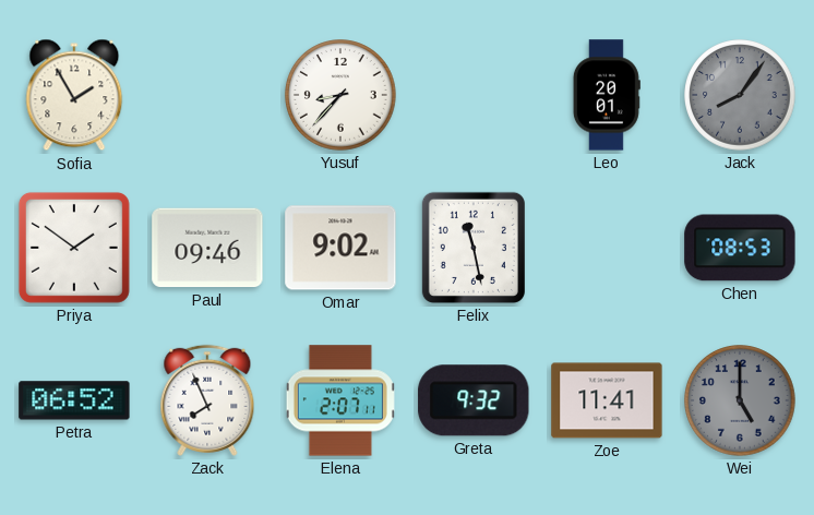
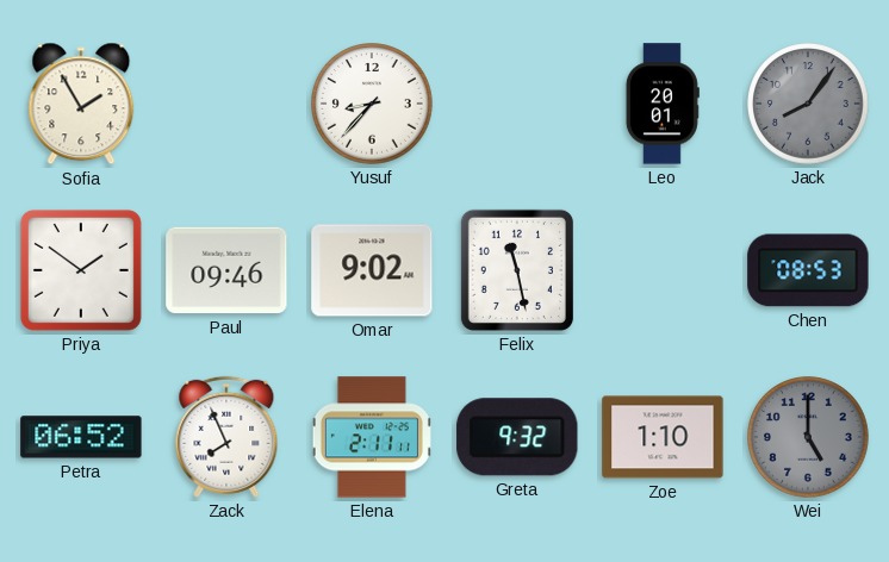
Elena: 2:07 -> 2:11
Zoe: 11:41 -> 1:10
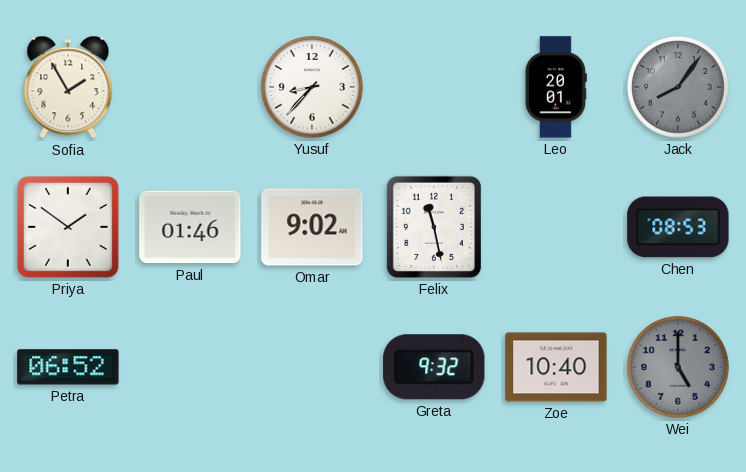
Paul: 09:46 -> 01:46
Zack: 7:56 -> none
Elena: 2:11 -> none
Zoe: 1:10 -> 10:40
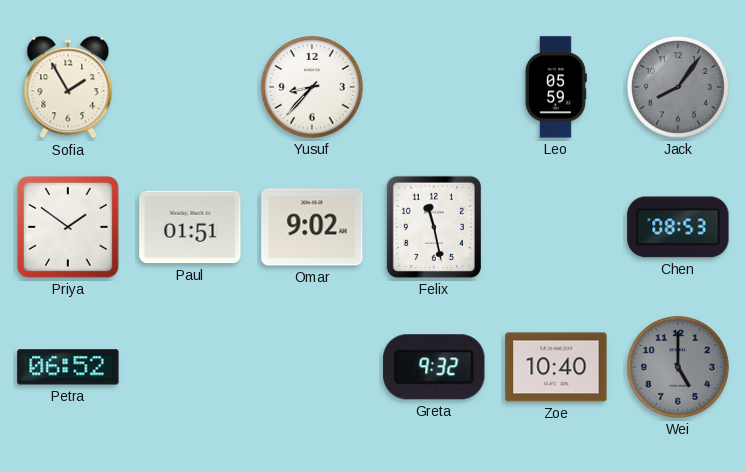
Leo: 20:01 -> 05:59
Paul: 01:46 -> 01:51
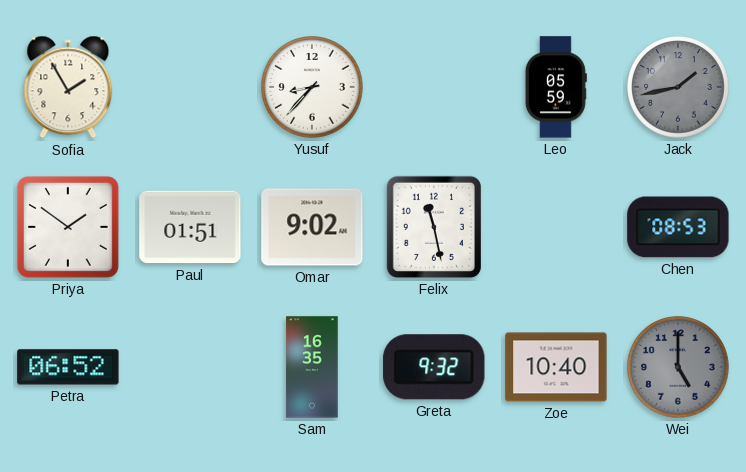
Jack: 8:06 -> 1:43
Sam: none -> 16:35
